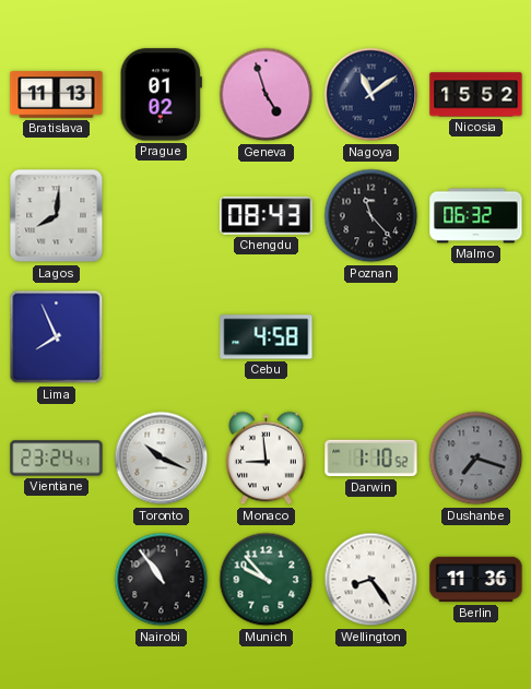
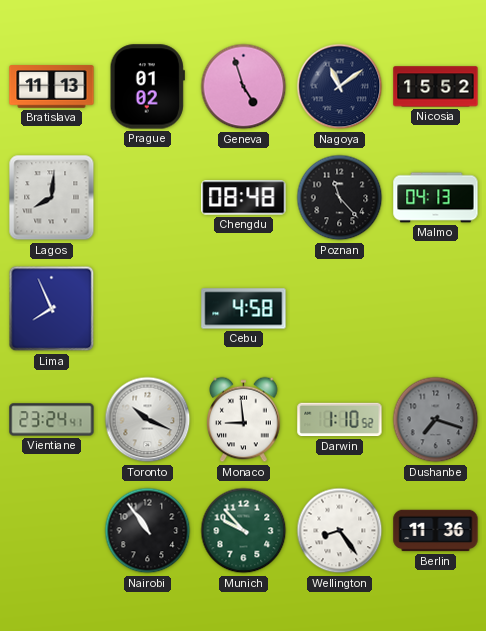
Chengdu: 08:43 -> 08:48
Malmo: 06:32 -> 04:13
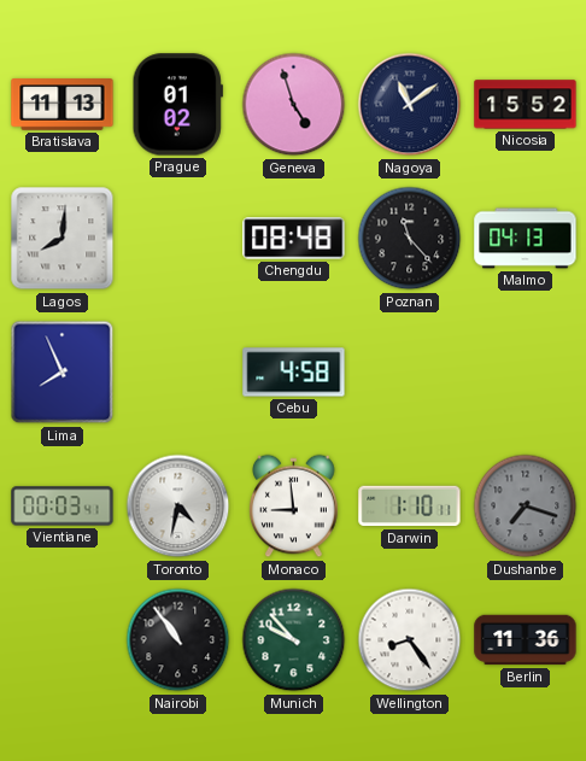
Vientiane: 23:24 -> 00:03
Toronto: 10:19 -> 4:32
Darwin: 1:10:52 -> 1:10:11
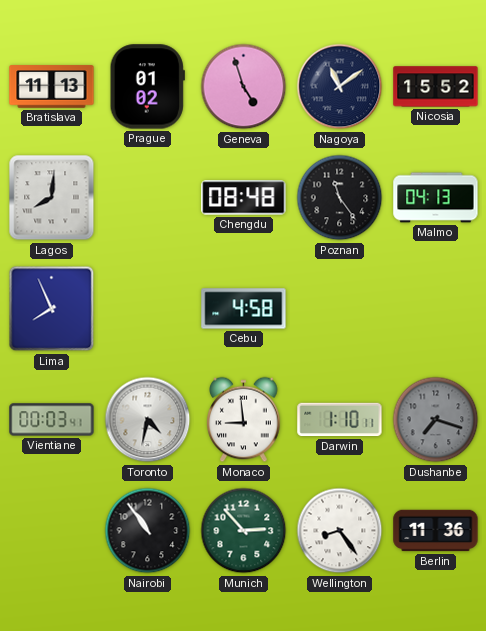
Poznan: 11:23 -> 11:24
Munich: 9:53 -> 2:53
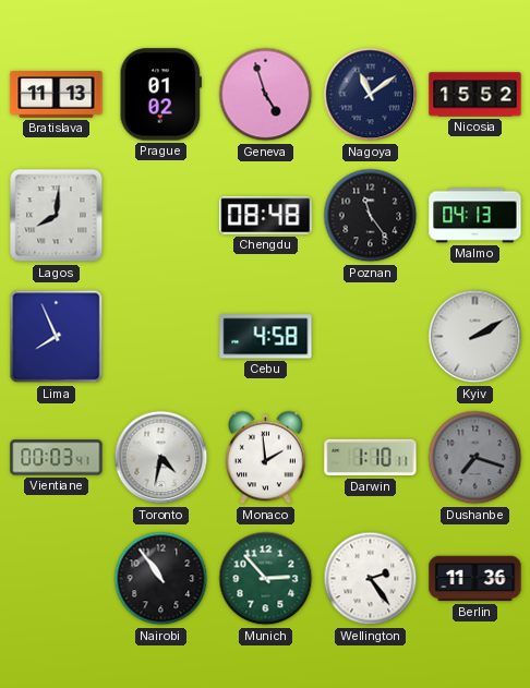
Kyiv: none -> 2:10
Monaco: 8:59 -> 1:59
Wellington: 8:24 -> 2:24
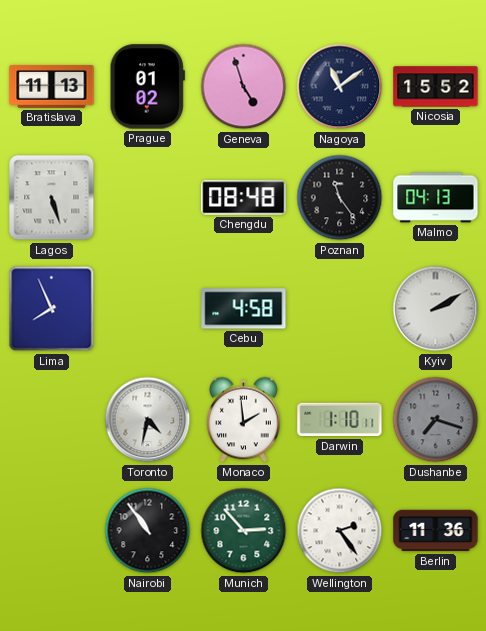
Lagos: 8:01 -> 5:27
Vientiane: 00:03 -> none
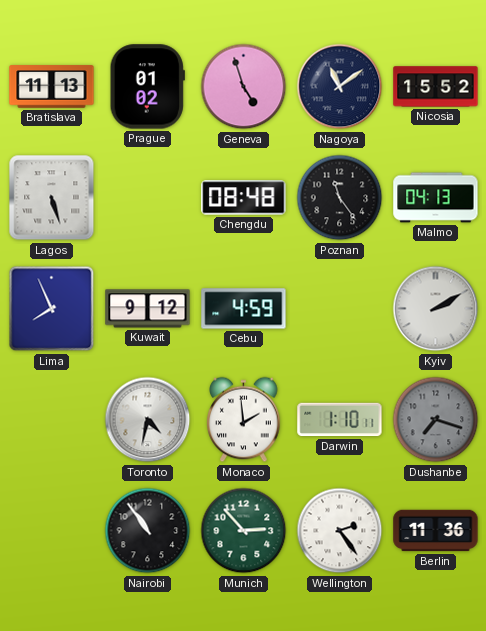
Kuwait: none -> 9:12
Cebu: 4:58 -> 4:59
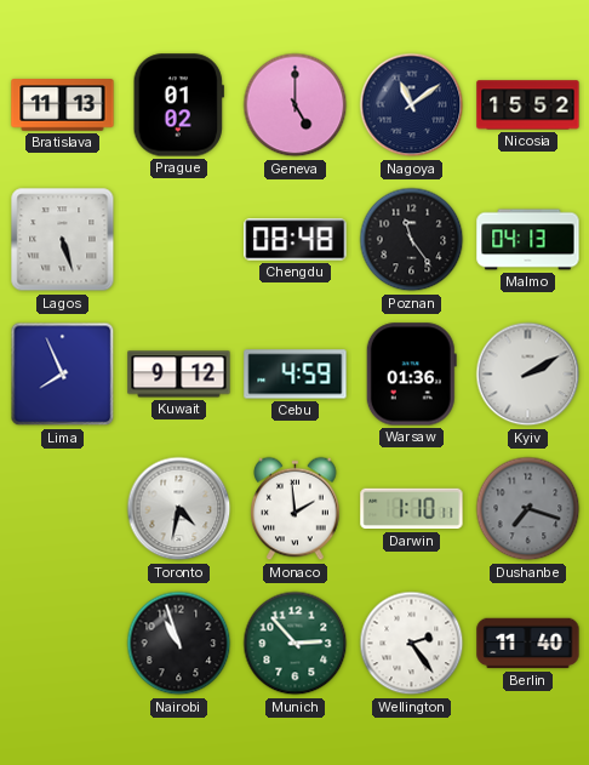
Geneva: 4:57 -> 5:00
Warsaw: none -> 01:36
Nairobi: 10:54 -> 10:57
Berlin: 11:36 -> 11:40
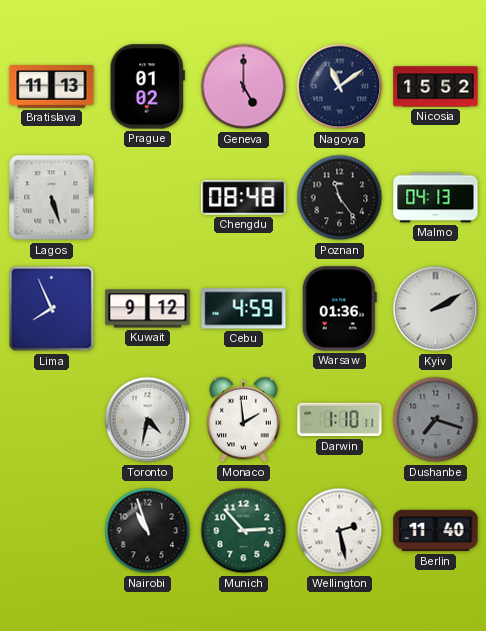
Wellington: 2:24 -> 2:28
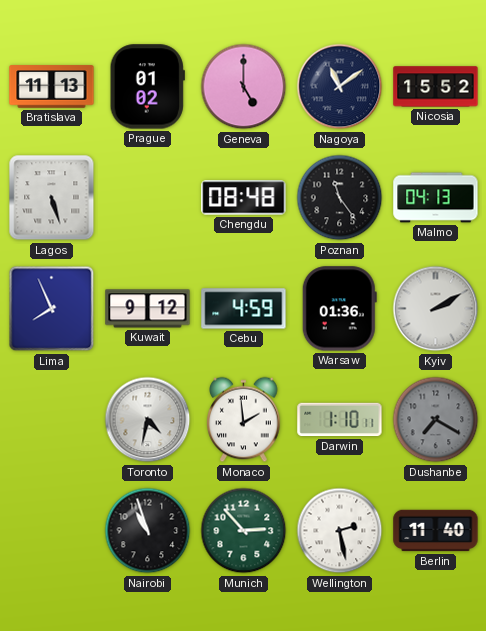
Dushanbe: 7:18 -> 7:20
